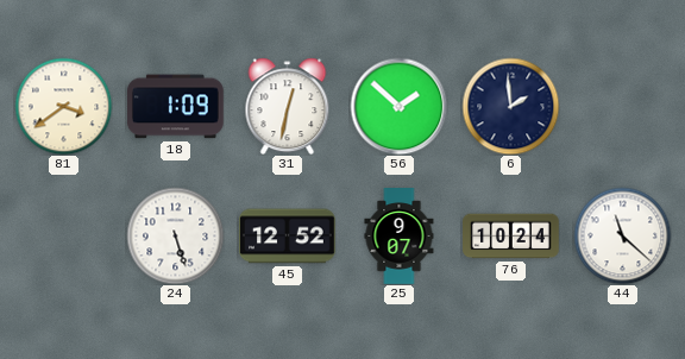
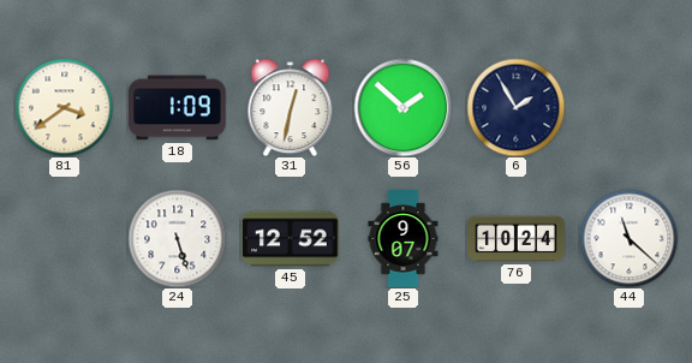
6: 1:59 -> 1:55
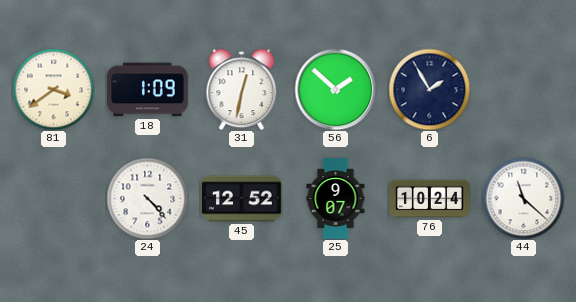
24: 5:27 -> 4:23
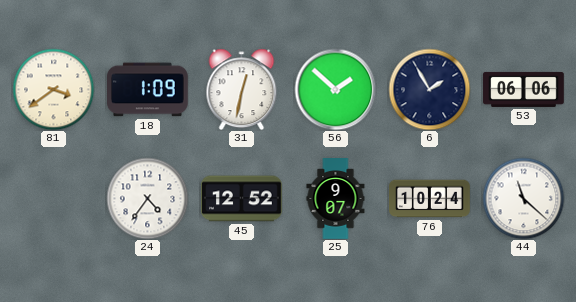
53: none -> 06:06
24: 4:23 -> 4:36
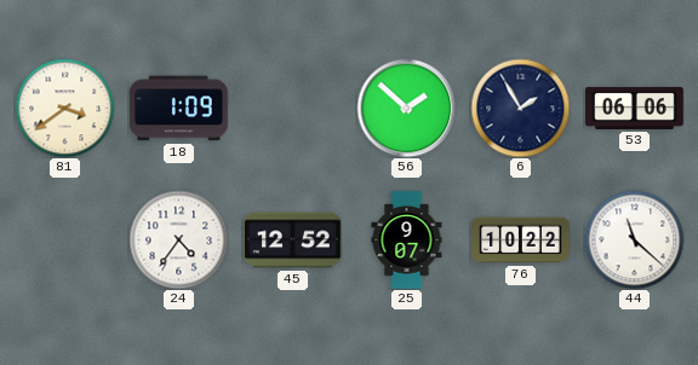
31: 12:32 -> none
76: 10:24 -> 10:22
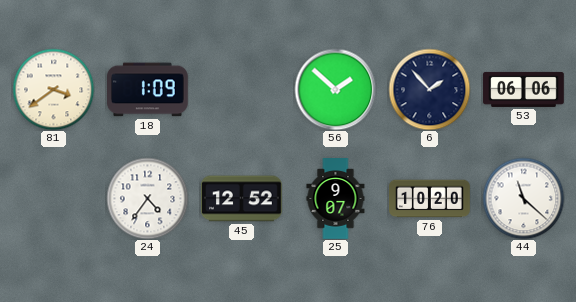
6: 1:55 -> 1:53
76: 10:22 -> 10:20
